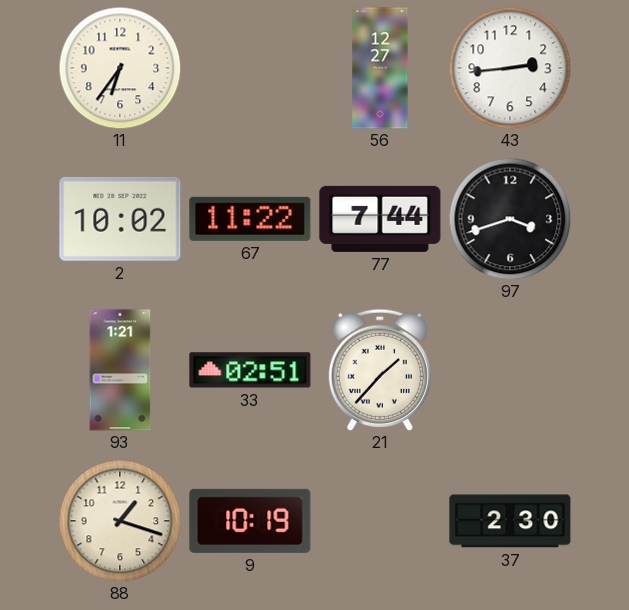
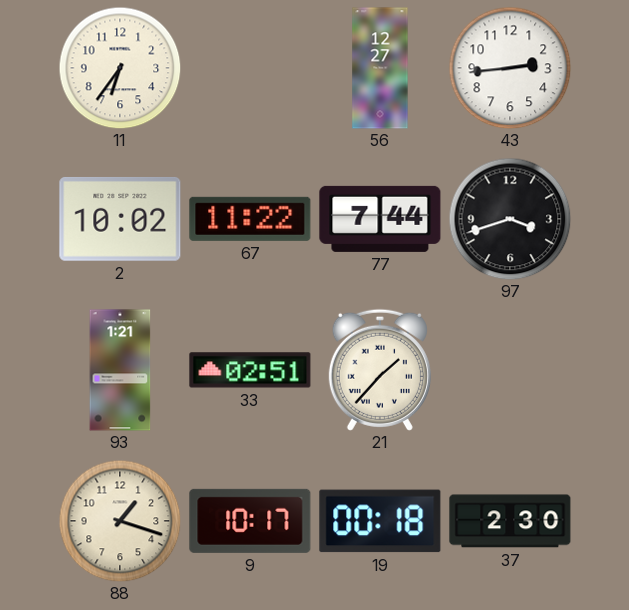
9: 10:19 -> 10:17
19: none -> 00:18
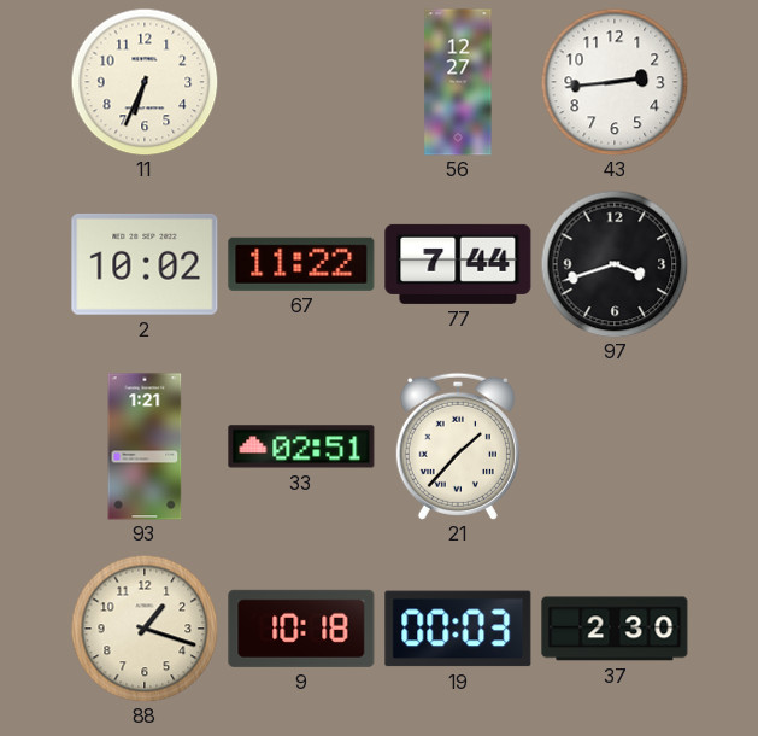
11: 6:36 -> 6:34
9: 10:17 -> 10:18
19: 00:18 -> 00:03
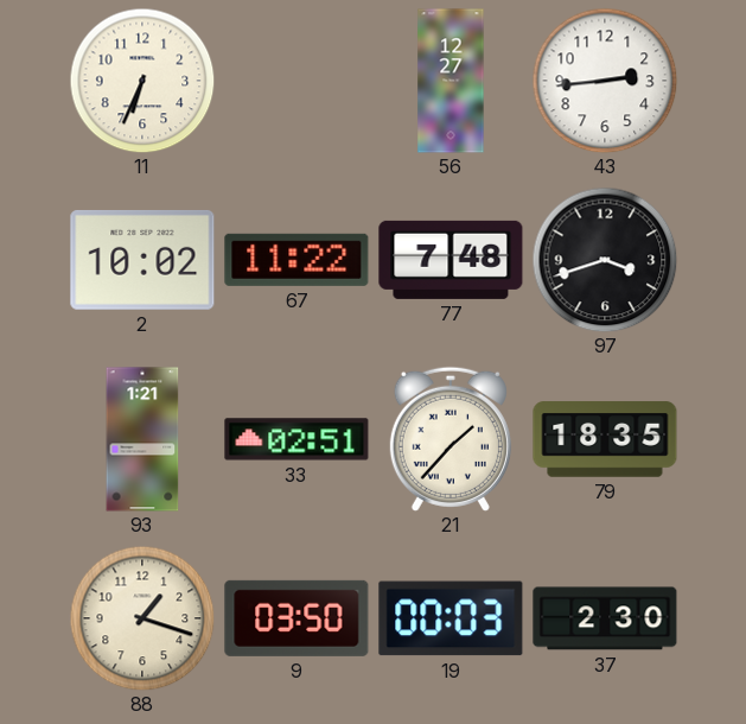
77: 7:44 -> 7:48
79: none -> 18:35
9: 10:18 -> 03:50
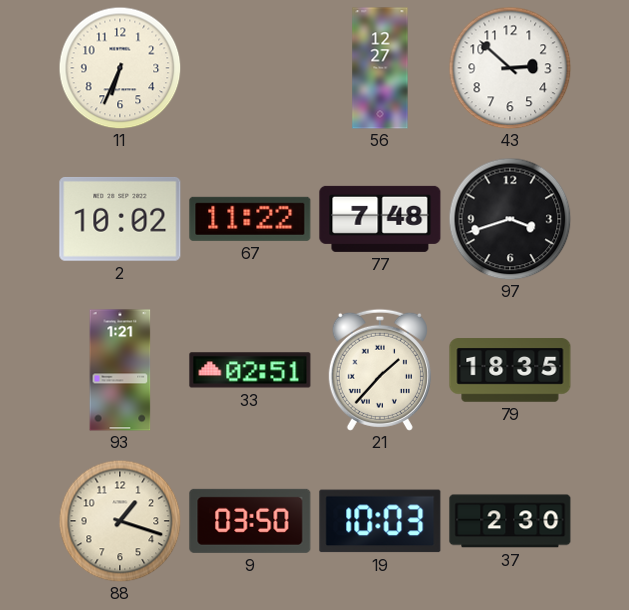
43: 2:44 -> 2:52
19: 00:03 -> 10:03
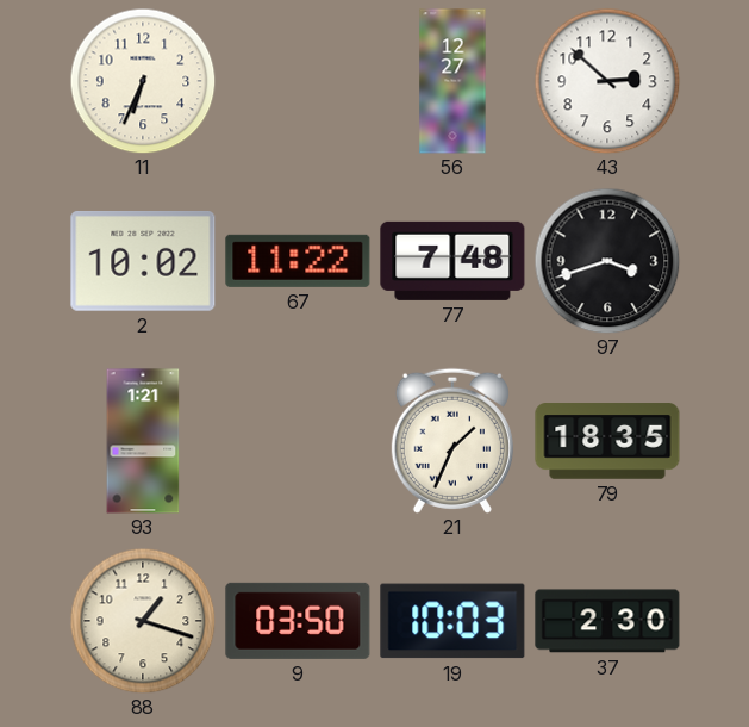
33: 02:51 -> none
21: 1:37 -> 1:34
